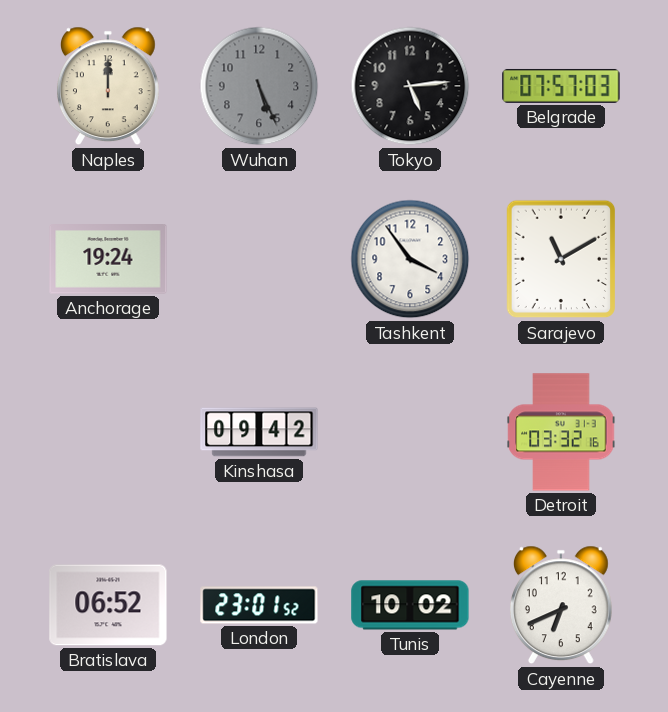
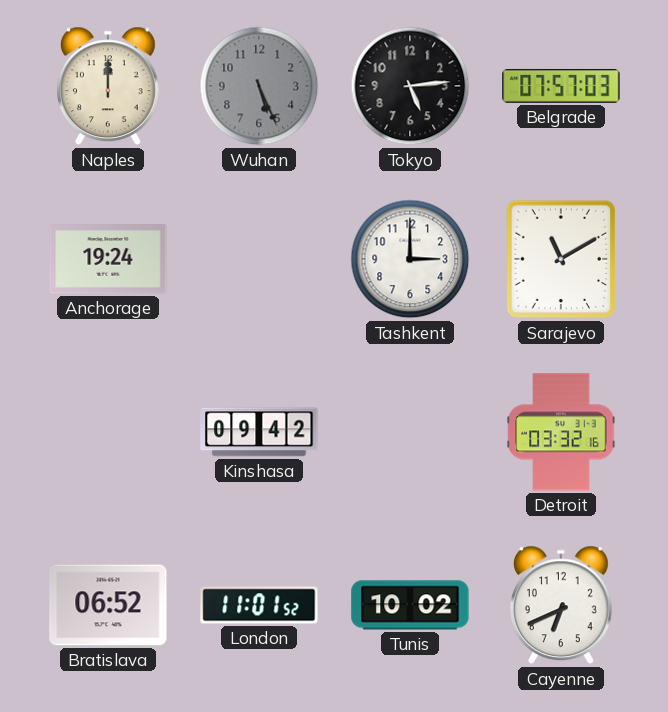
Tashkent: 3:54 -> 3:00
London: 23:01 -> 11:01
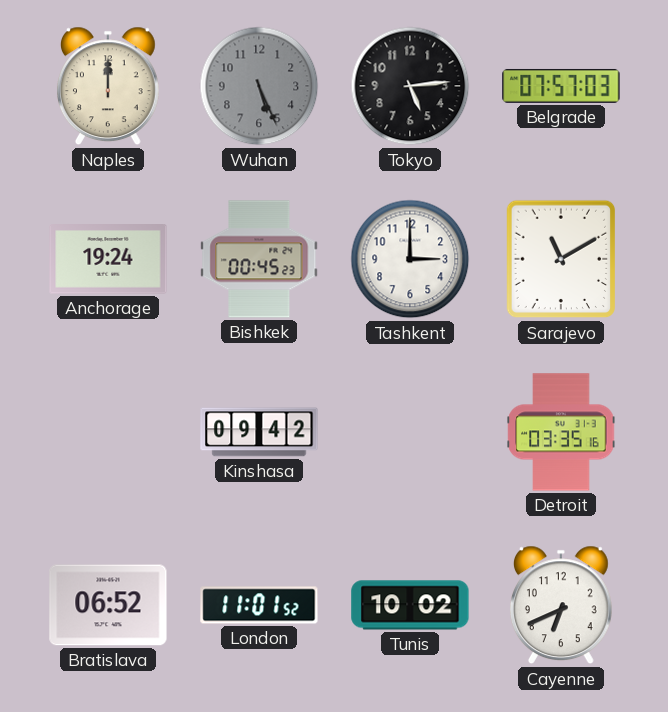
Bishkek: none -> 00:45
Detroit: 03:32 -> 03:35
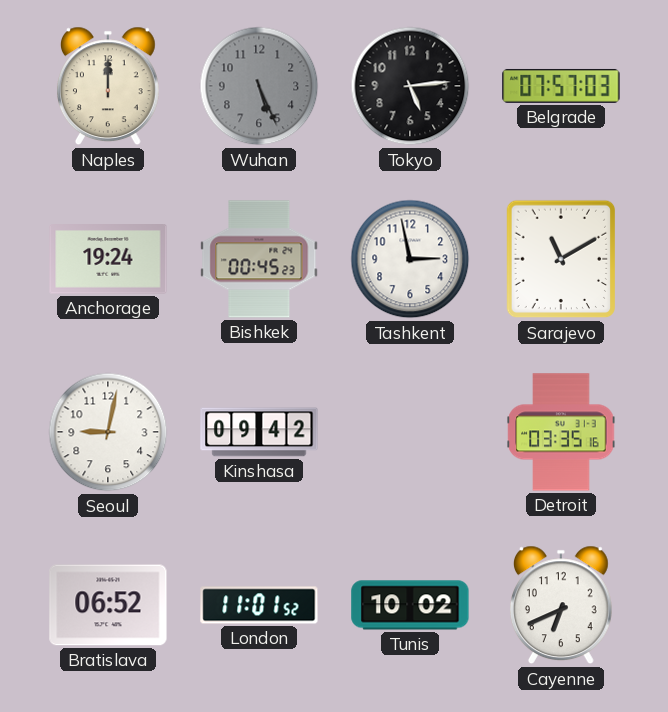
Tashkent: 3:00 -> 2:58
Seoul: none -> 9:02
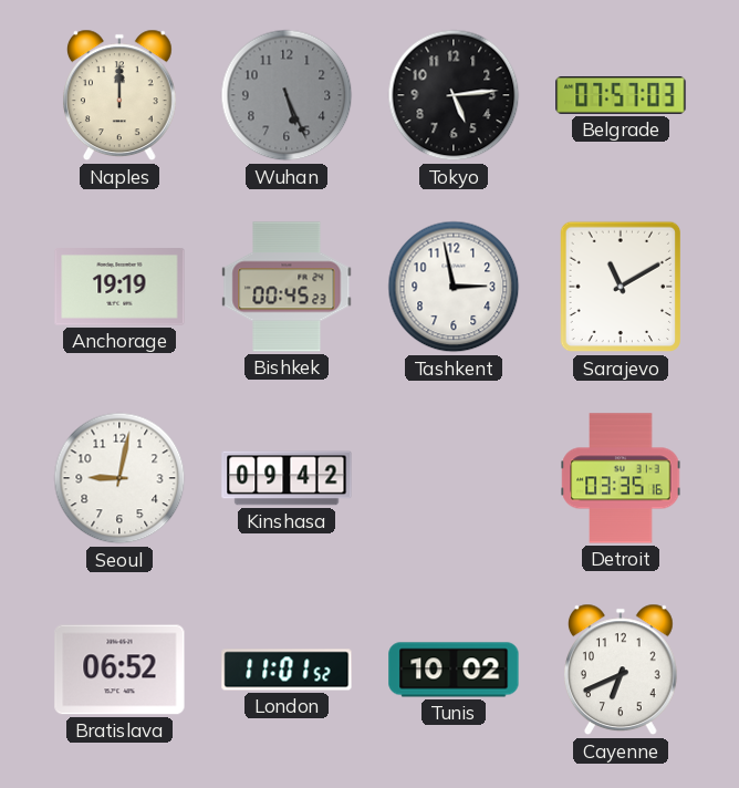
Anchorage: 19:24 -> 19:19
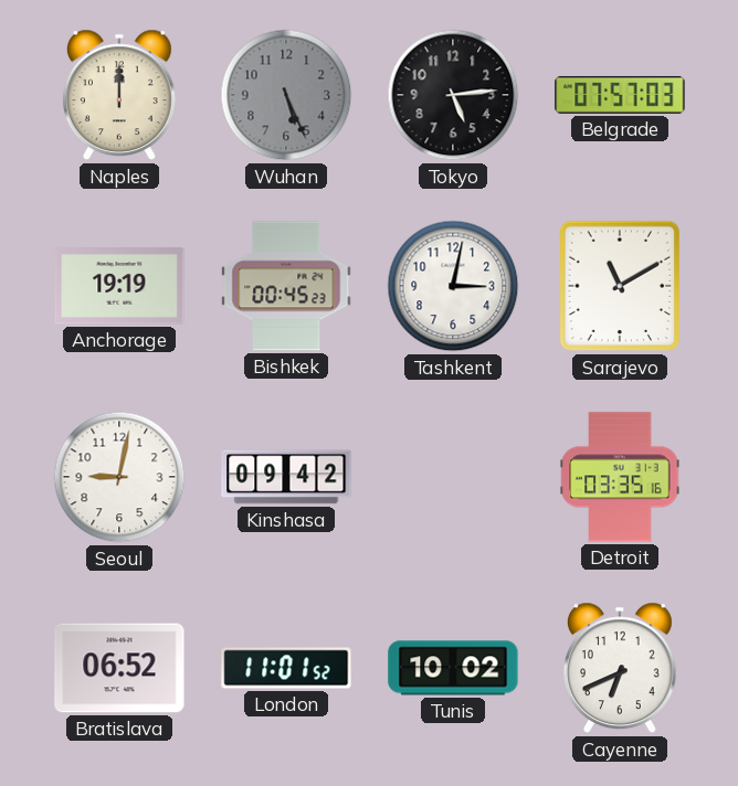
Tashkent: 2:58 -> 3:02
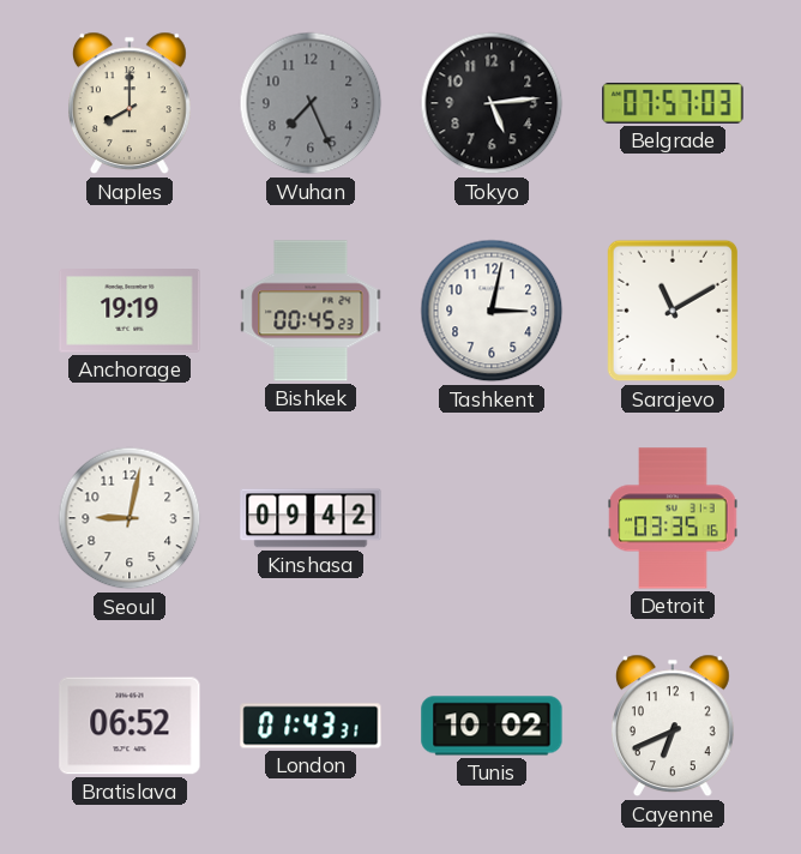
Naples: 12:00 -> 8:00
Wuhan: 5:26 -> 7:26
London: 11:01 -> 01:43
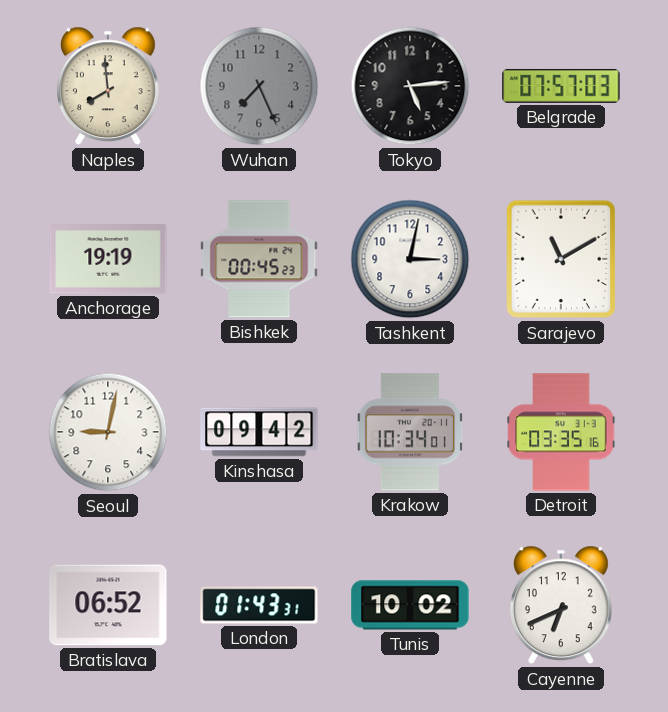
Naples: 8:00 -> 7:59
Krakow: none -> 10:34
